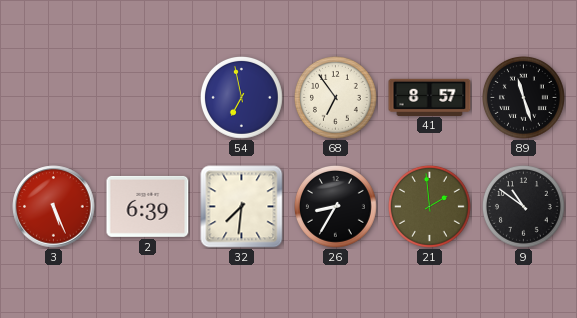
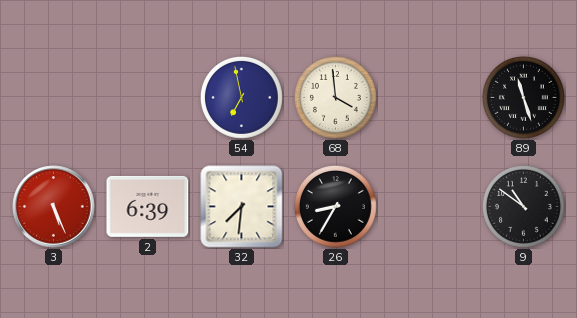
68: 6:54 -> 3:59
41: 8:57 -> none
21: 1:59 -> none
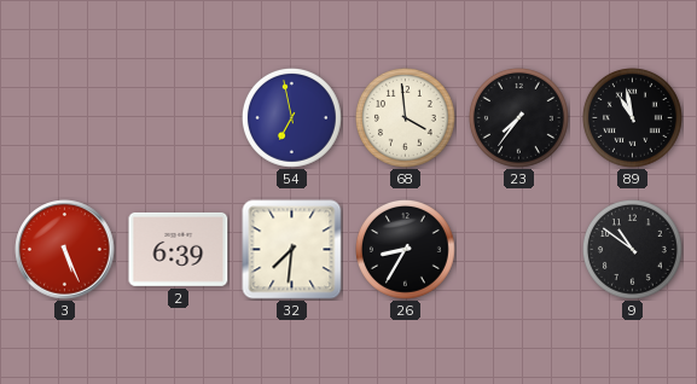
23: none -> 7:36
89: 11:27 -> 10:58
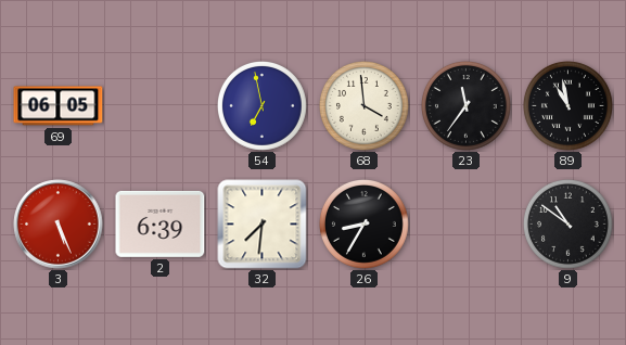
69: none -> 06:05
23: 7:36 -> 11:36
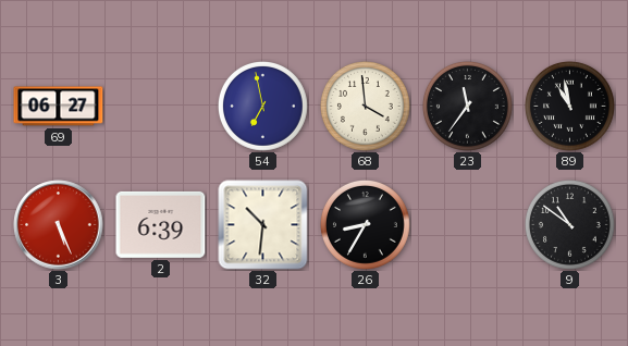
69: 06:05 -> 06:27
32: 7:31 -> 10:31
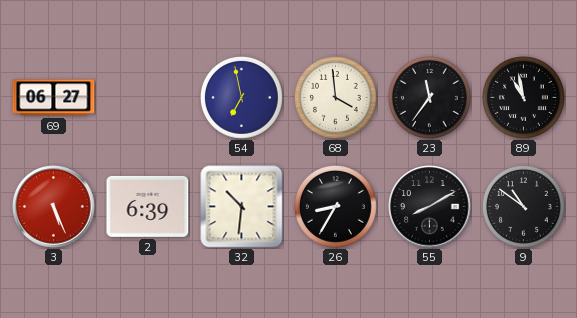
55: none -> 8:10
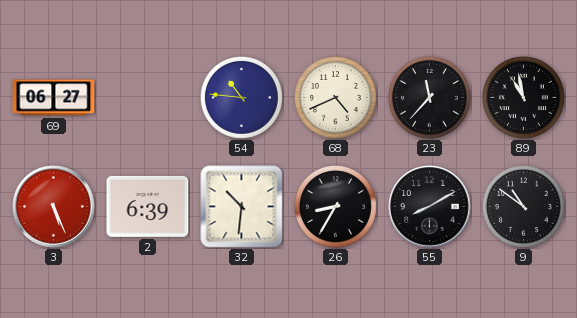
54: 6:58 -> 10:46
68: 3:59 -> 4:41
23: 11:36 -> 11:37
